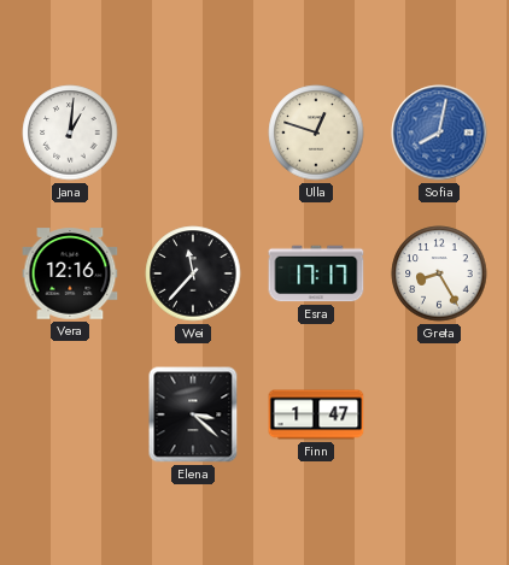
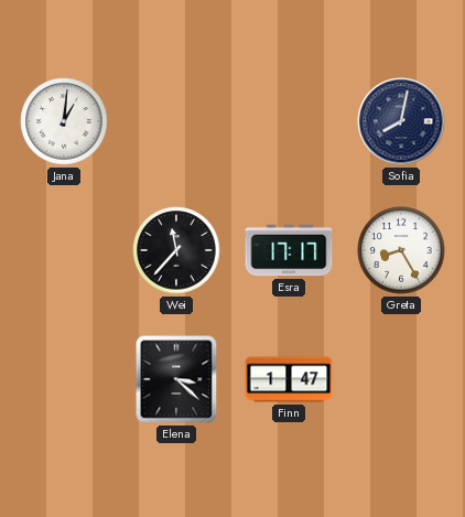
Ulla: 12:48 -> none
Sofia dial: blue -> navy
Vera: 12:16 -> none
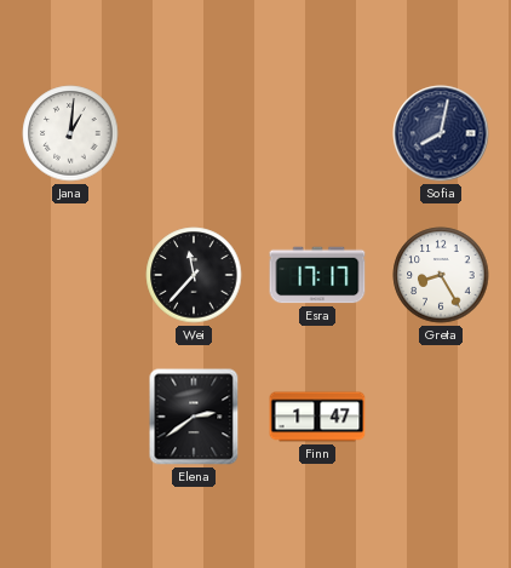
Elena: 3:22 -> 2:39
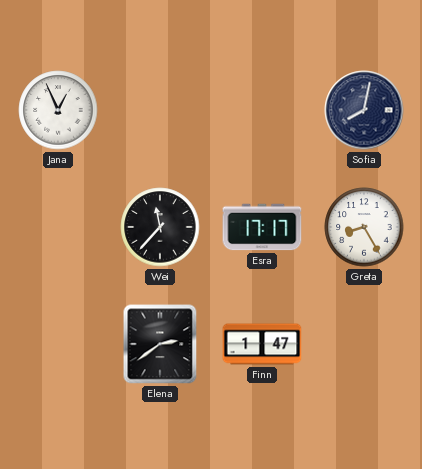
Jana: 1:01 -> 12:56
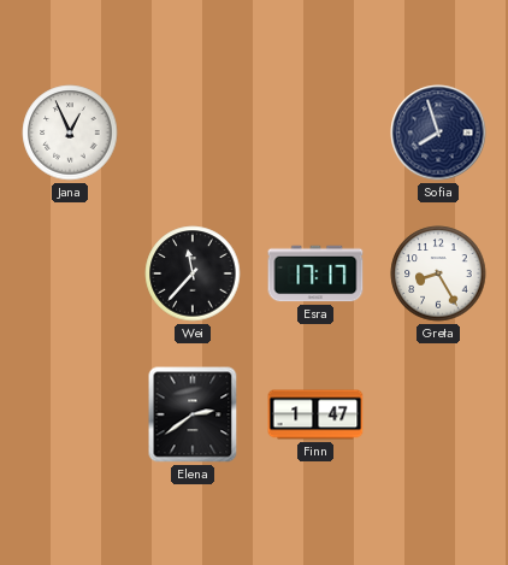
Sofia: 8:02 -> 7:57
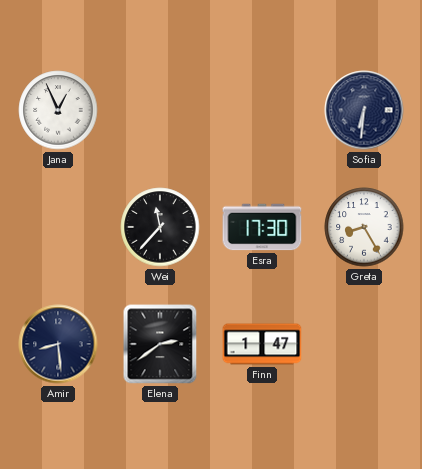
Sofia: 7:57 -> 6:31
Esra: 17:17 -> 17:30
Amir: none -> 8:29
